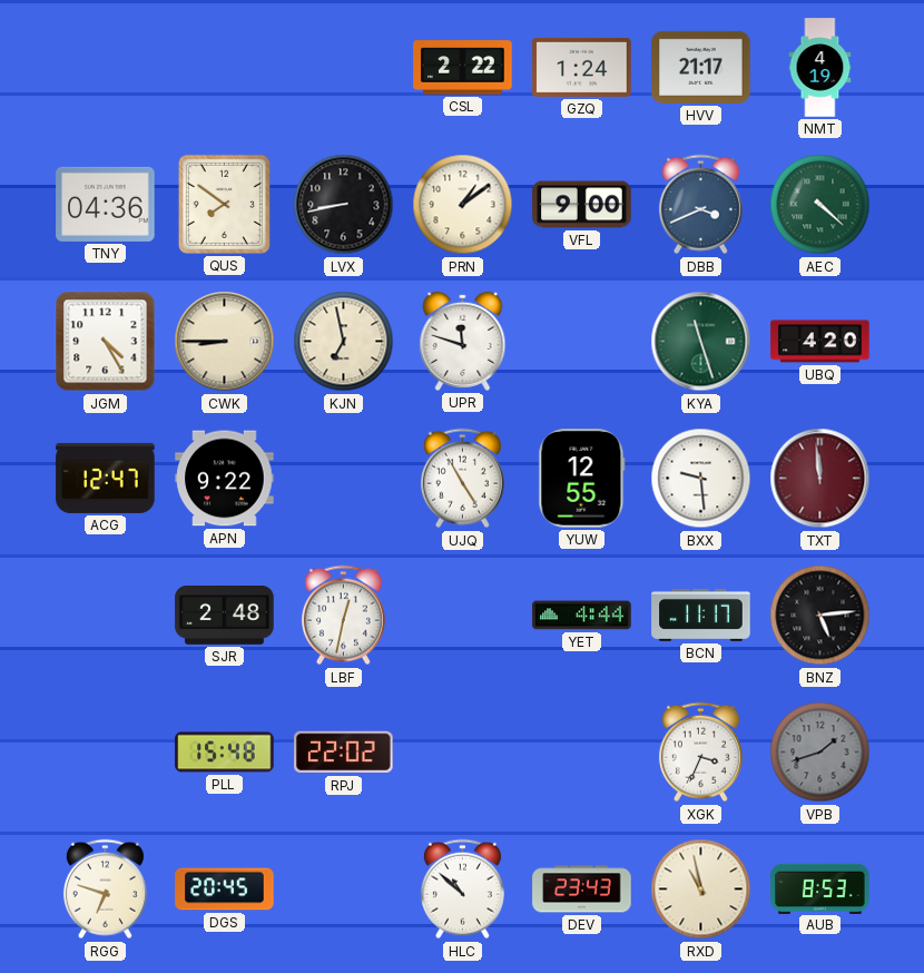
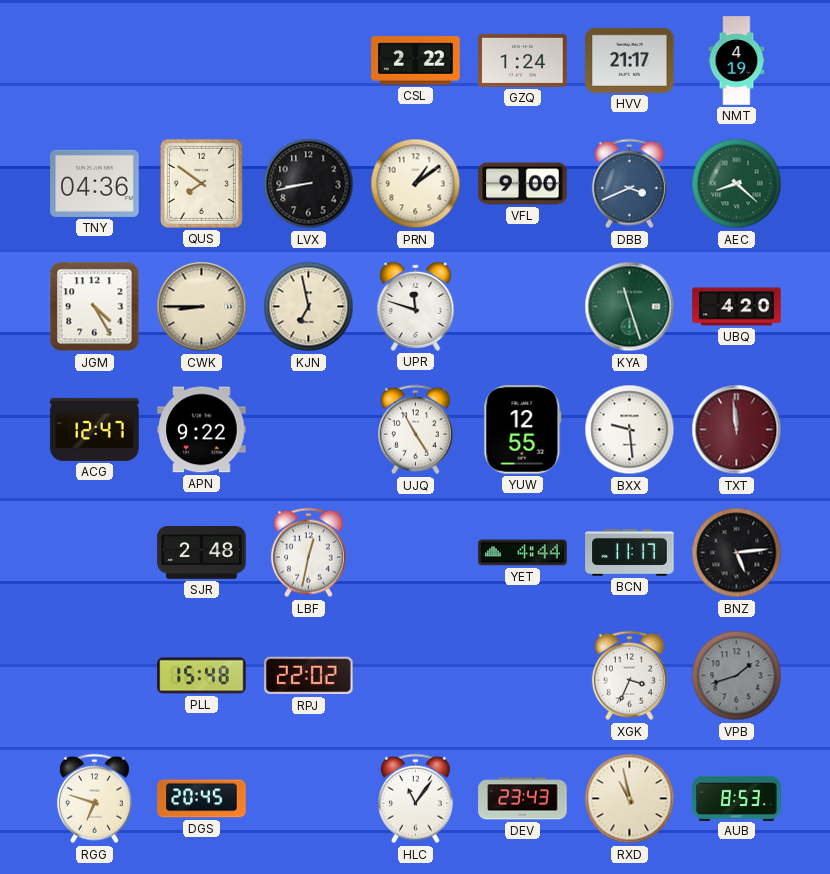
AEC: 4:22 -> 8:22
HLC: 10:52 -> 11:06
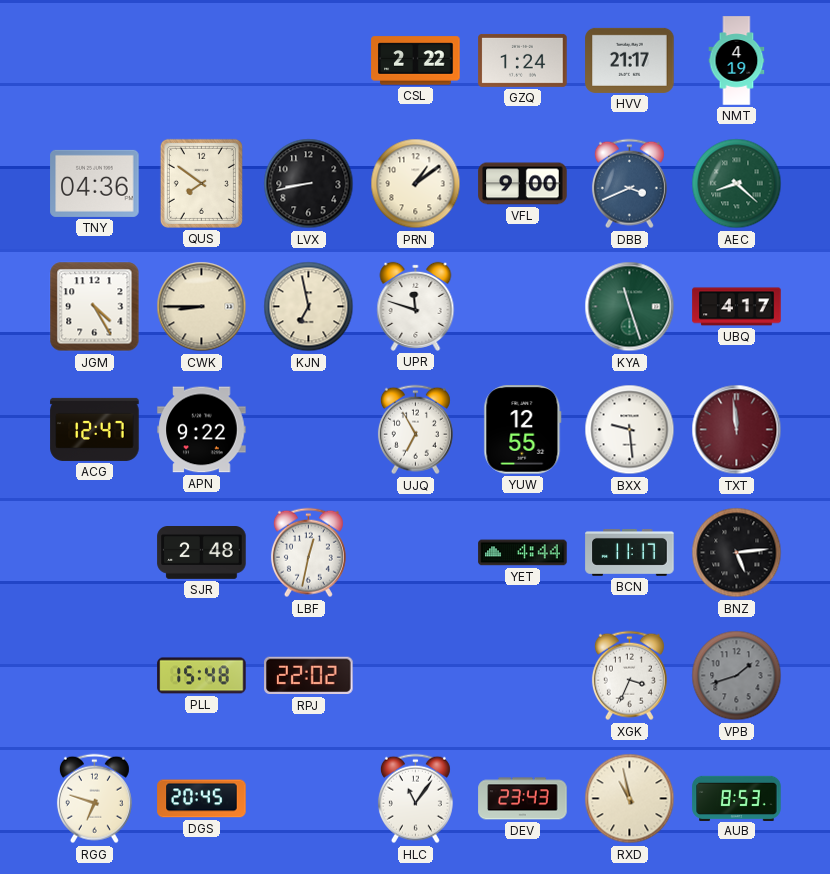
UBQ: 4:20 -> 4:17
UJQ: 4:55 -> 6:55
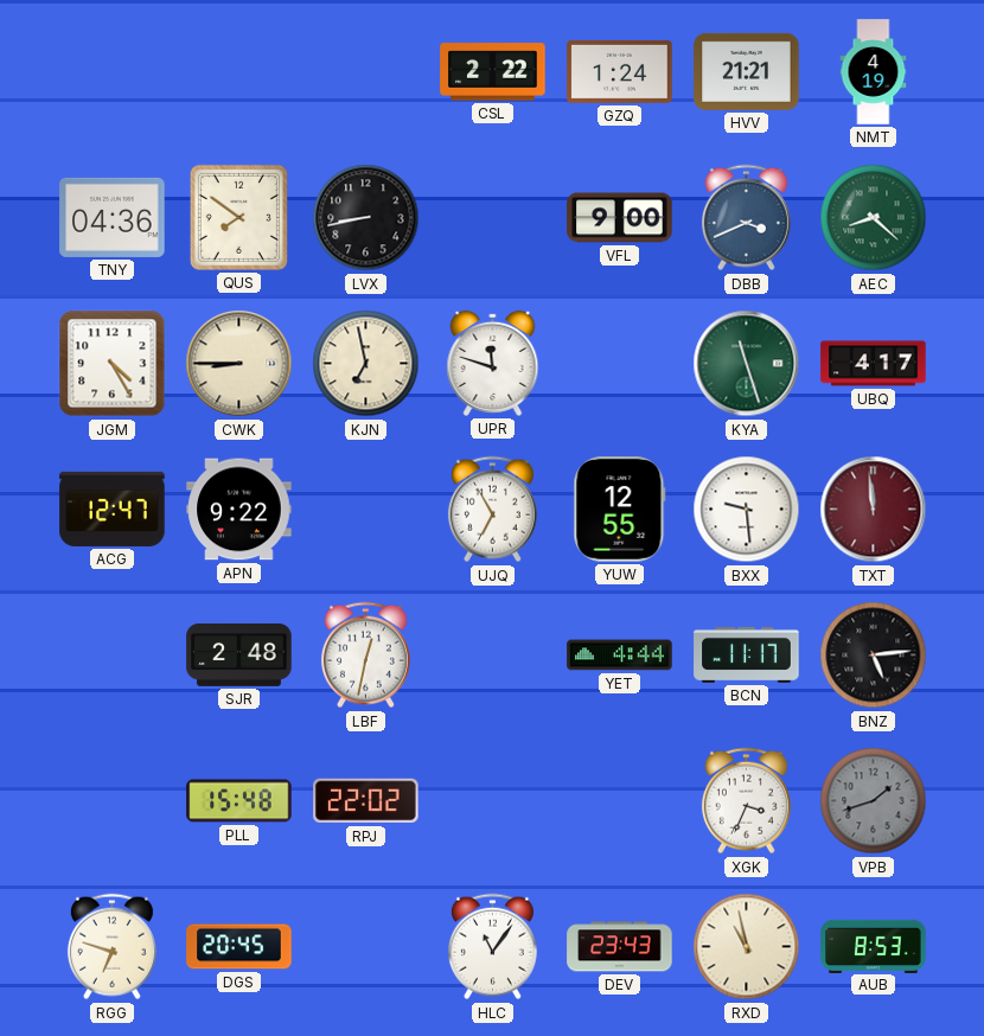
HVV: 21:17 -> 21:21
PRN: 1:09 -> none
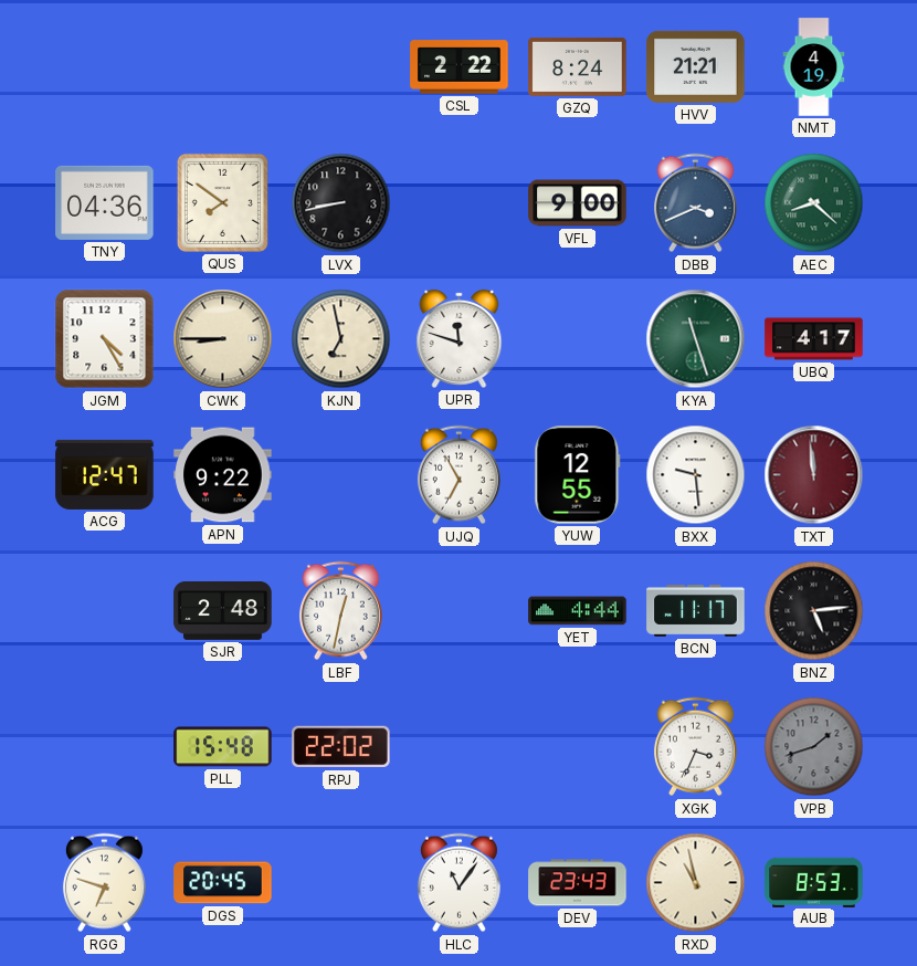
GZQ: 1:24 -> 8:24
